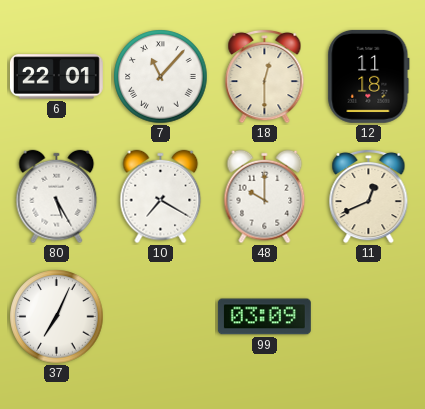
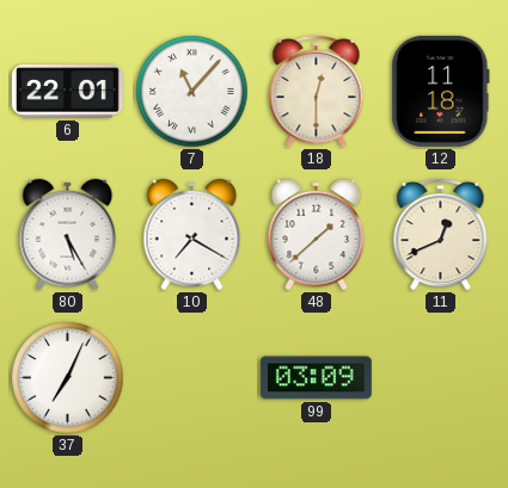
48: 10:00 -> 1:38
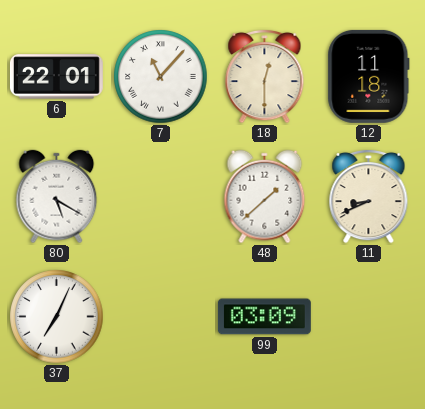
80: 5:25 -> 5:20
10: 7:20 -> none
11: 12:41 -> 8:41
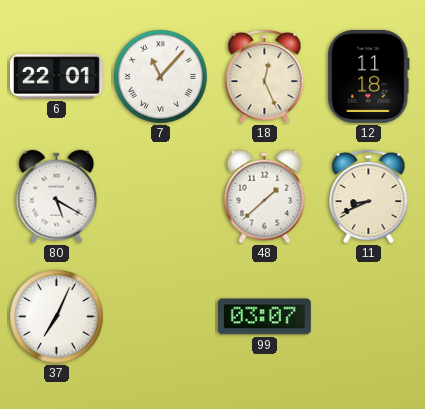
18: 12:30 -> 12:26
99: 03:09 -> 03:07
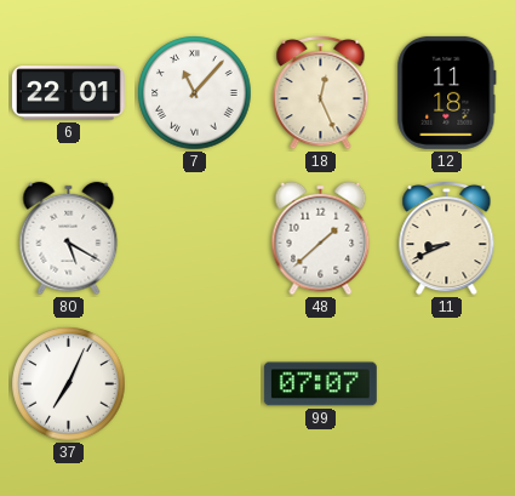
99: 03:07 -> 07:07
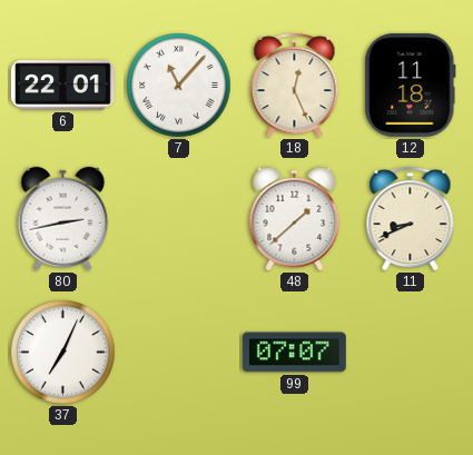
80: 5:20 -> 2:43
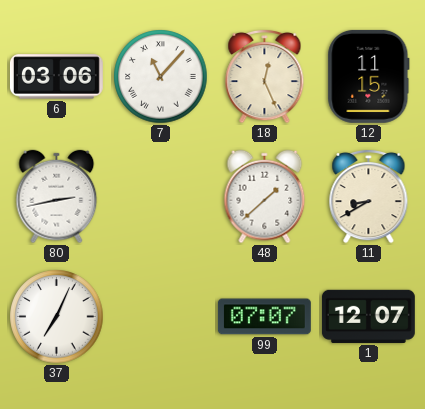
6: 22:01 -> 03:06
12: 11:18 -> 11:15
11: 8:41 -> 8:40
1: none -> 12:07
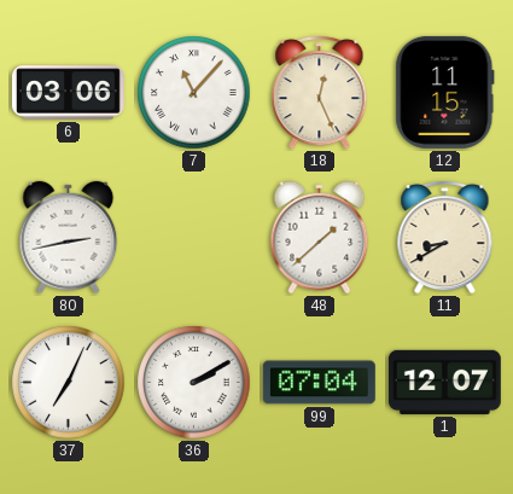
36: none -> 2:10
99: 07:07 -> 07:04
